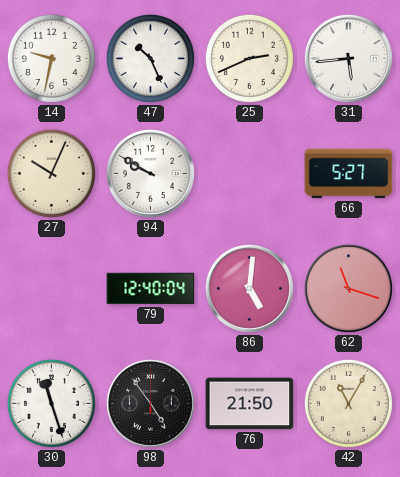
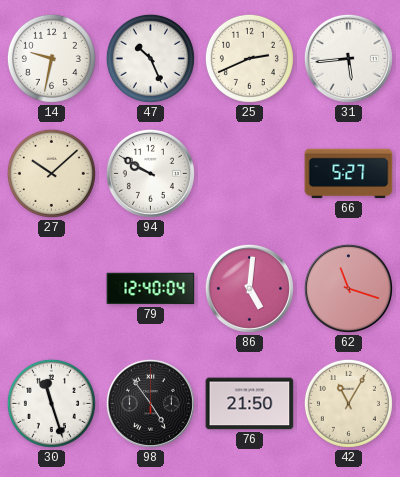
27: 10:04 -> 10:08
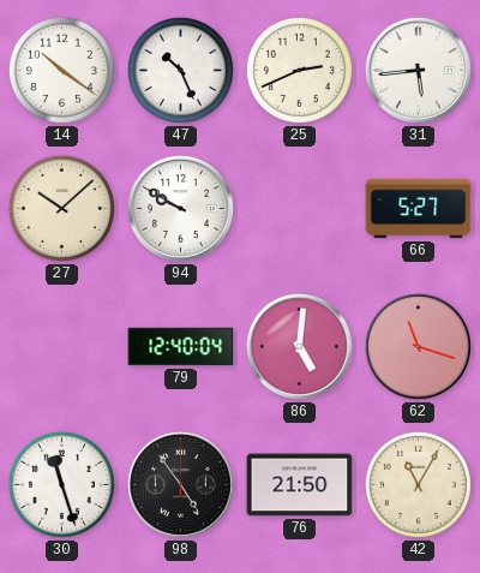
14: 9:32 -> 10:21
